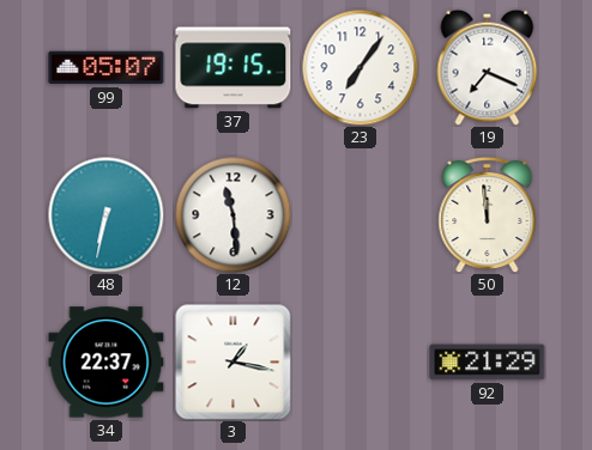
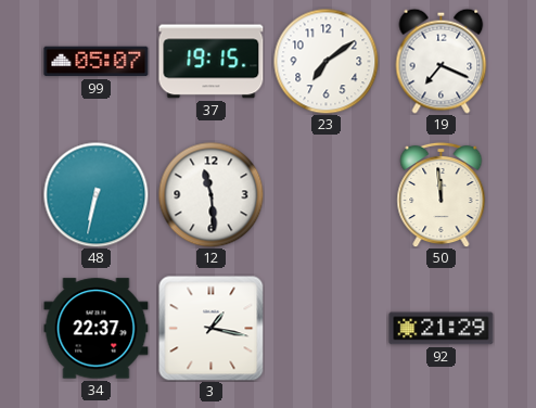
23: 7:06 -> 7:09
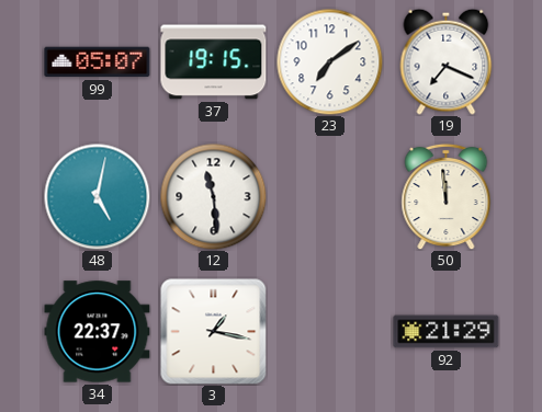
48: 6:32 -> 5:02
